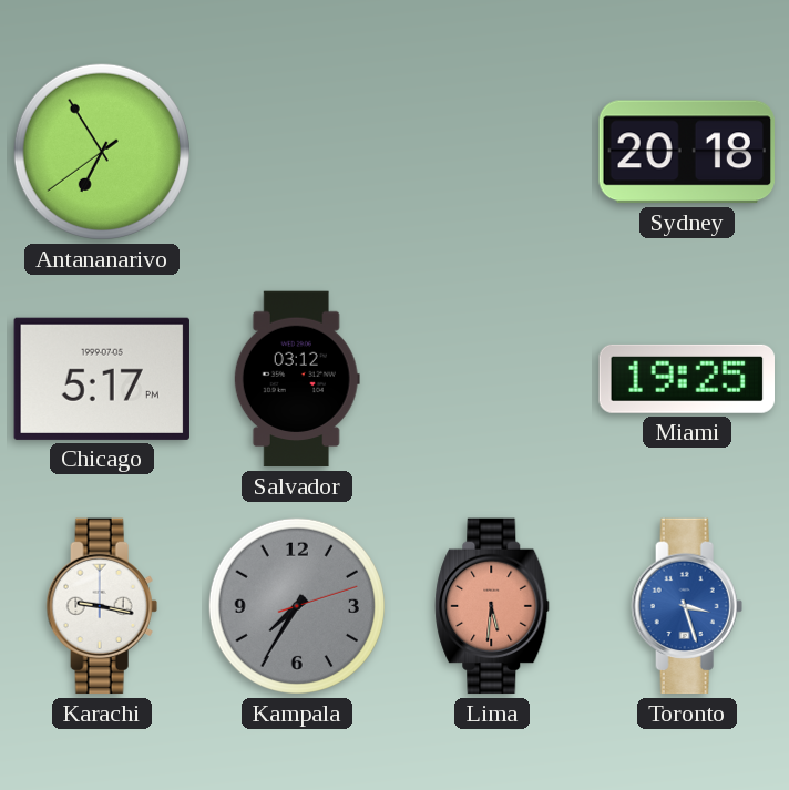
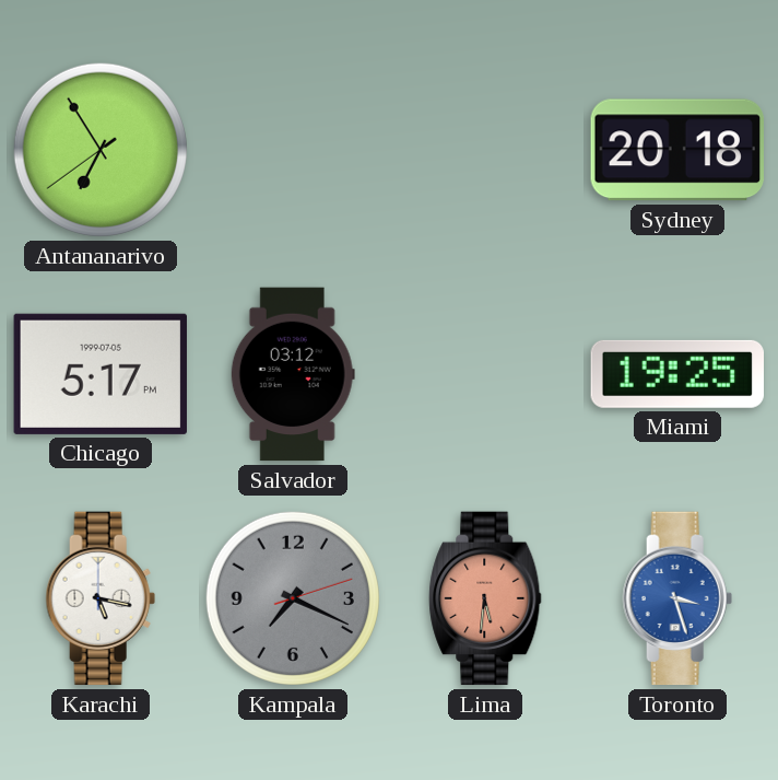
Karachi: 9:17 -> 5:17
Kampala: 7:35 -> 7:19
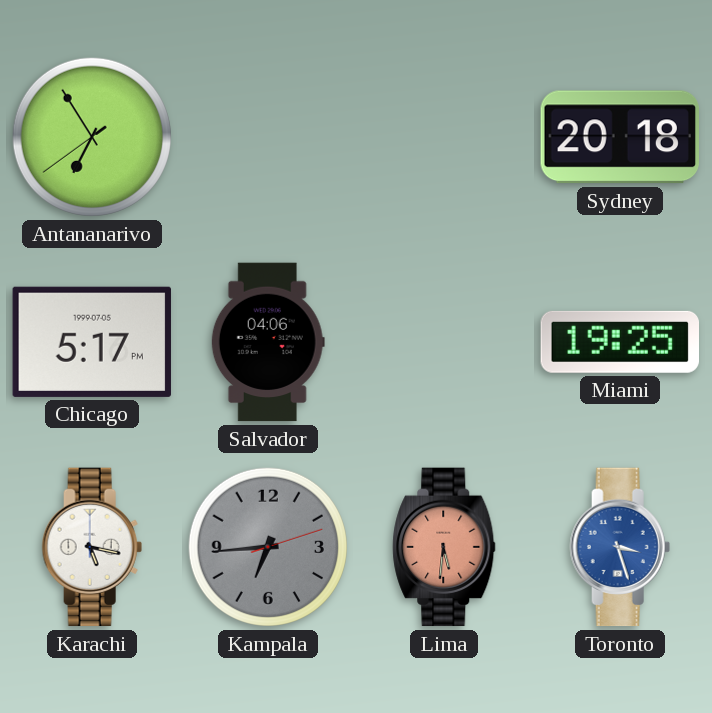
Salvador: 03:12 -> 04:06
Kampala: 7:19 -> 6:44
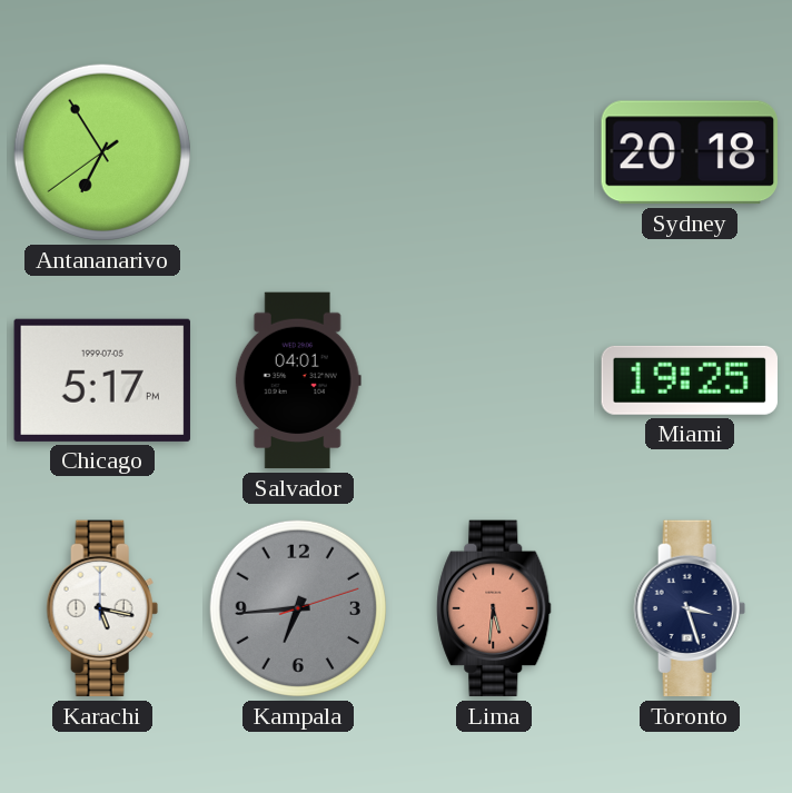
Salvador: 04:06 -> 04:01
Toronto dial: blue -> navy
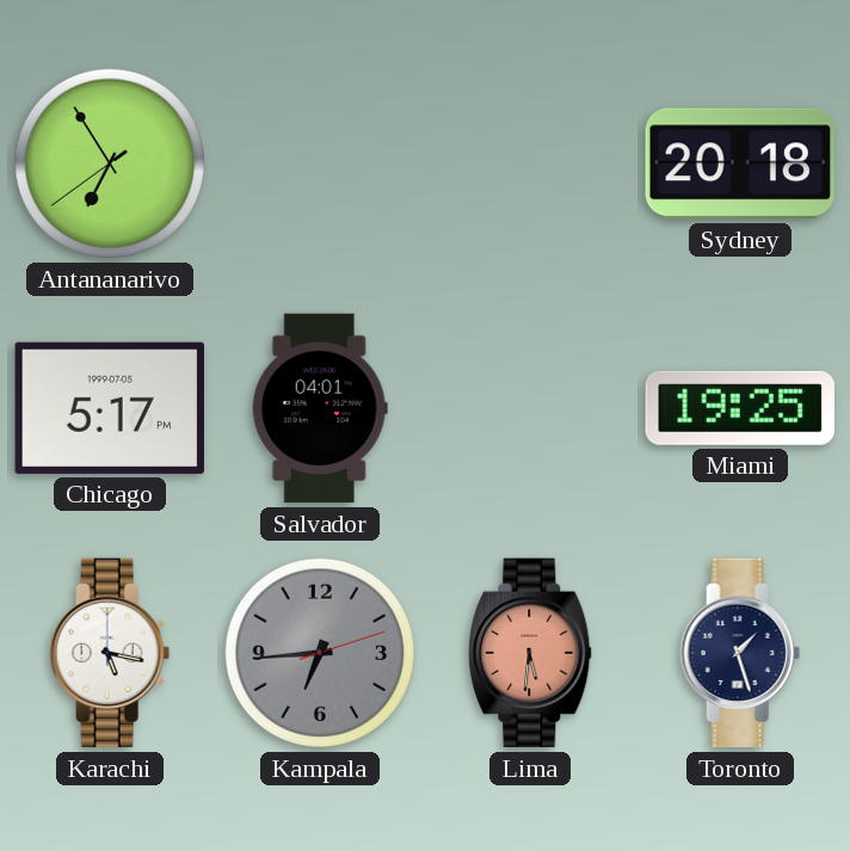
Toronto: 3:27 -> 1:27
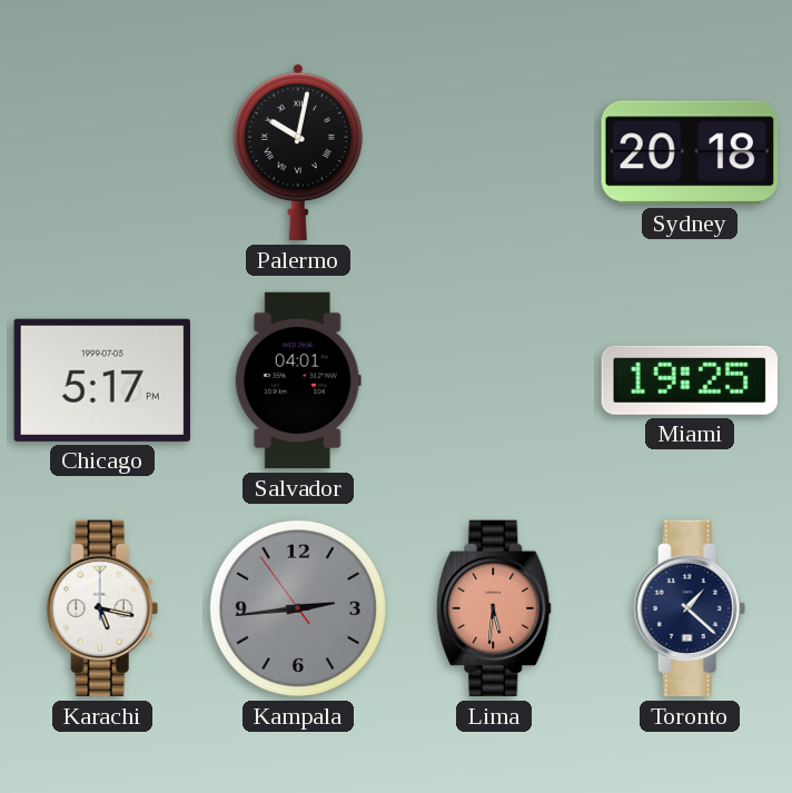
Antananarivo: 6:54 -> none
Palermo: none -> 10:02
Kampala: 6:44 -> 2:43
Toronto: 1:27 -> 1:22
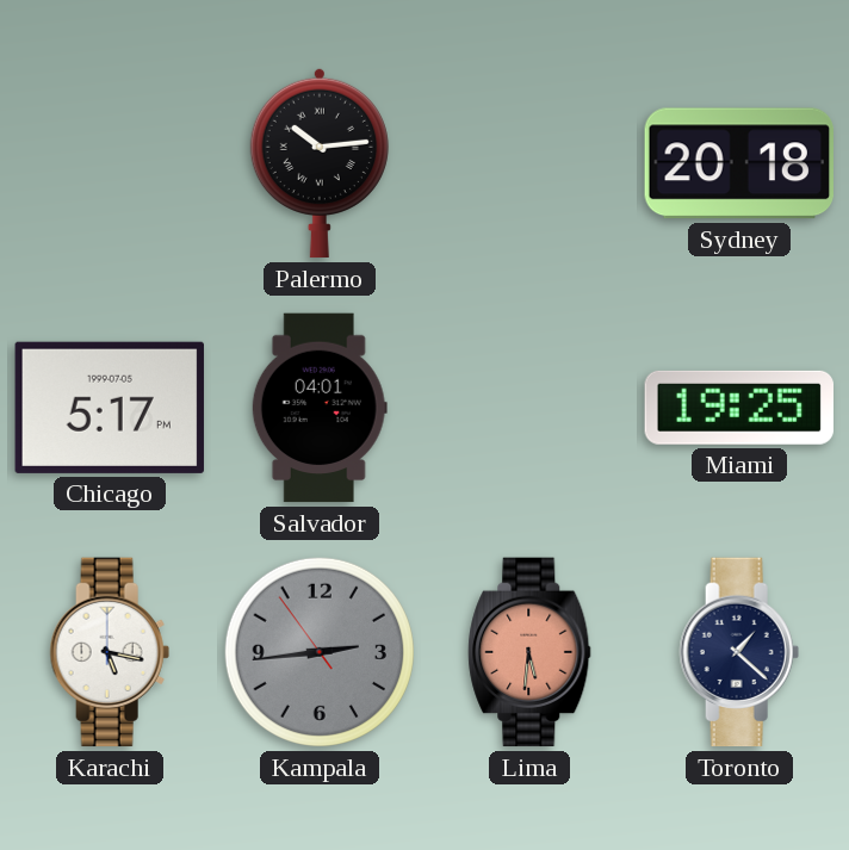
Palermo: 10:02 -> 10:14
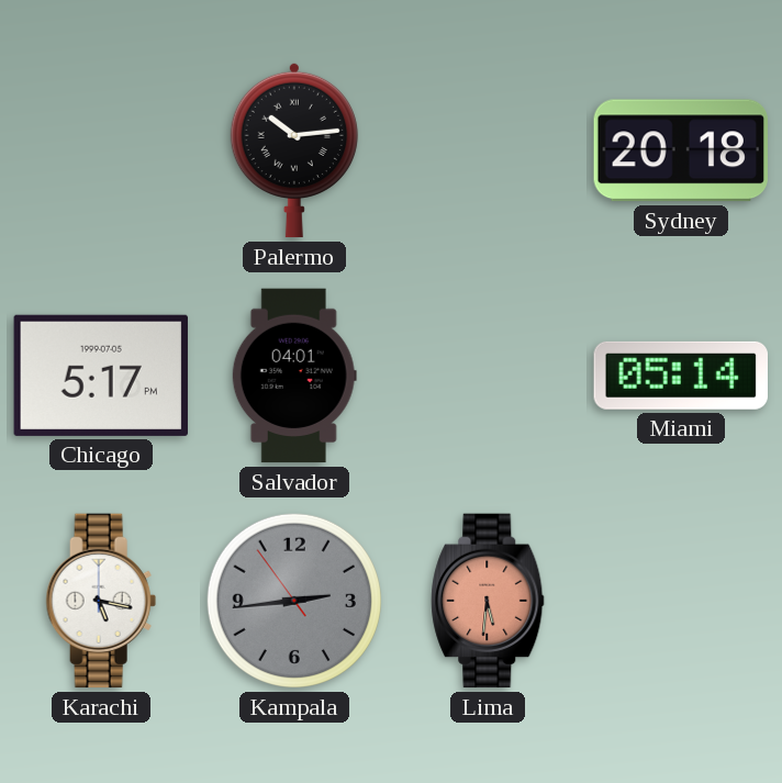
Miami: 19:25 -> 05:14
Toronto: 1:22 -> none
